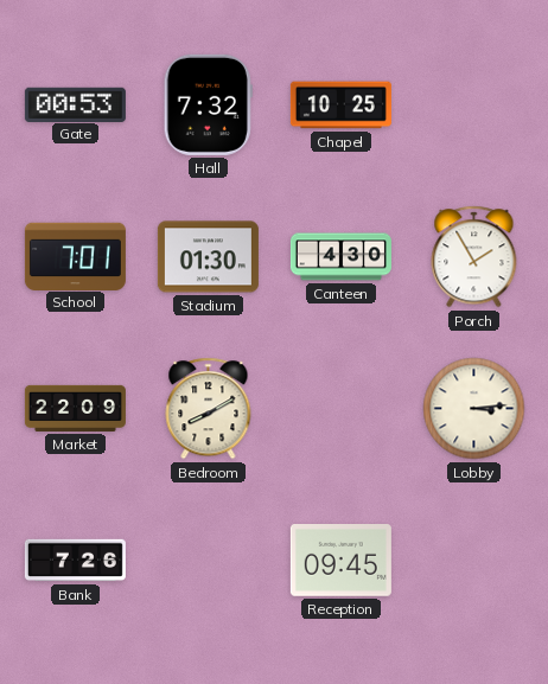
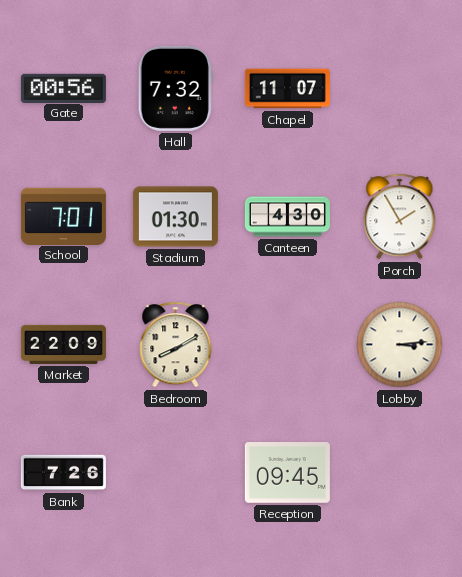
Gate: 00:53 -> 00:56
Chapel: 10:25 -> 11:07
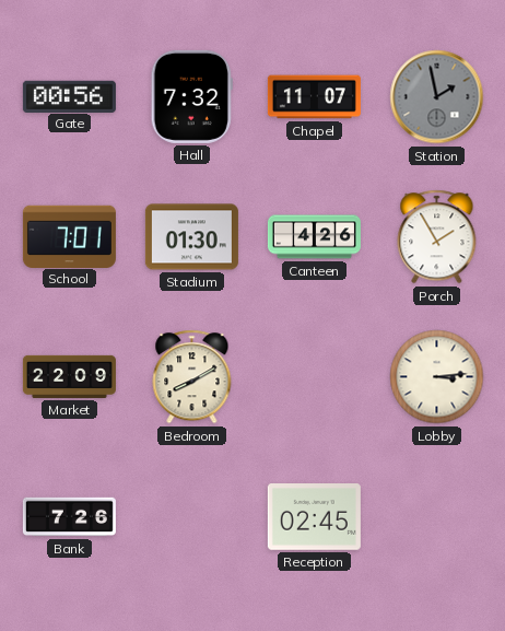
Station: none -> 1:58
Canteen: 4:30 -> 4:26
Reception: 09:45 -> 02:45
